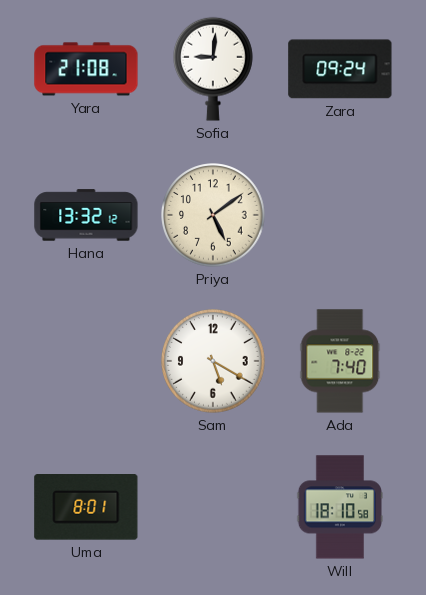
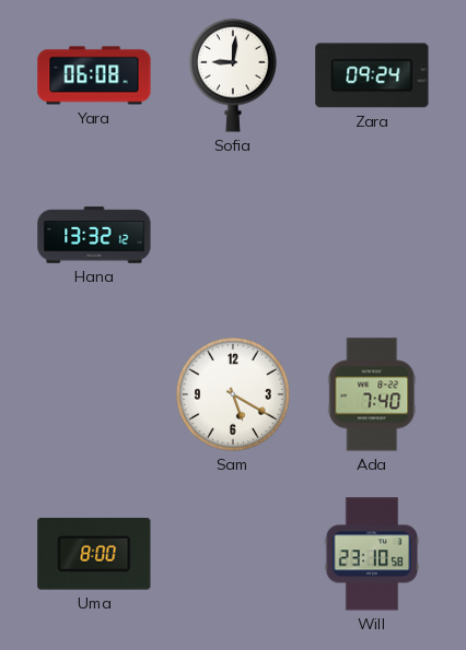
Yara: 21:08 -> 06:08
Priya: 5:09 -> none
Uma: 8:01 -> 8:00
Will: 18:10 -> 23:10
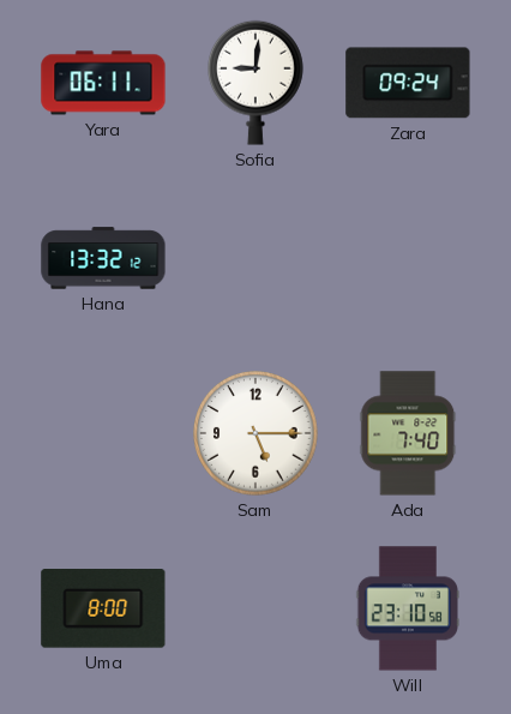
Yara: 06:08 -> 06:11
Sam: 5:20 -> 5:15
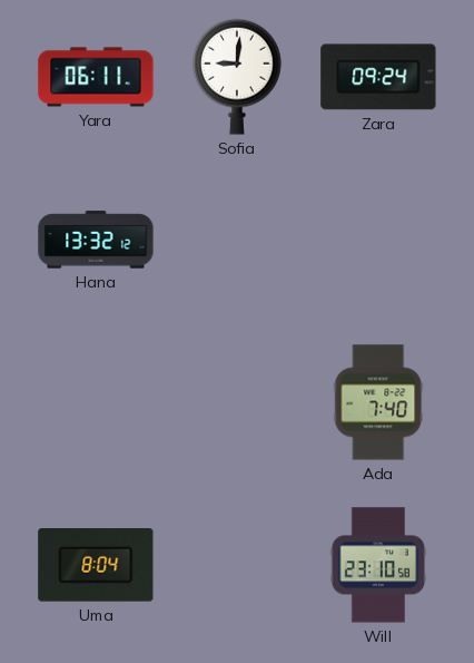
Sam: 5:15 -> none
Uma: 8:00 -> 8:04
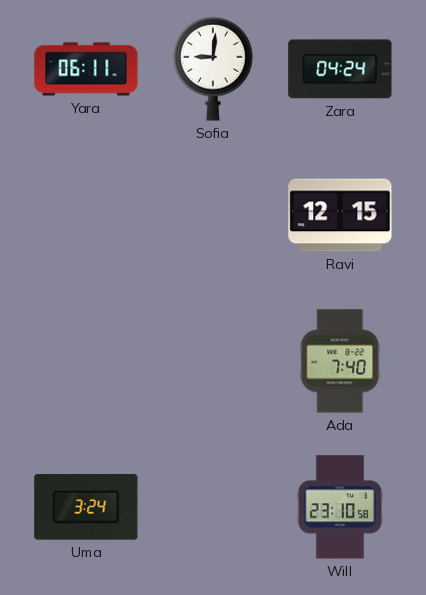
Zara: 09:24 -> 04:24
Hana: 13:32 -> none
Ravi: none -> 12:15
Uma: 8:04 -> 3:24
